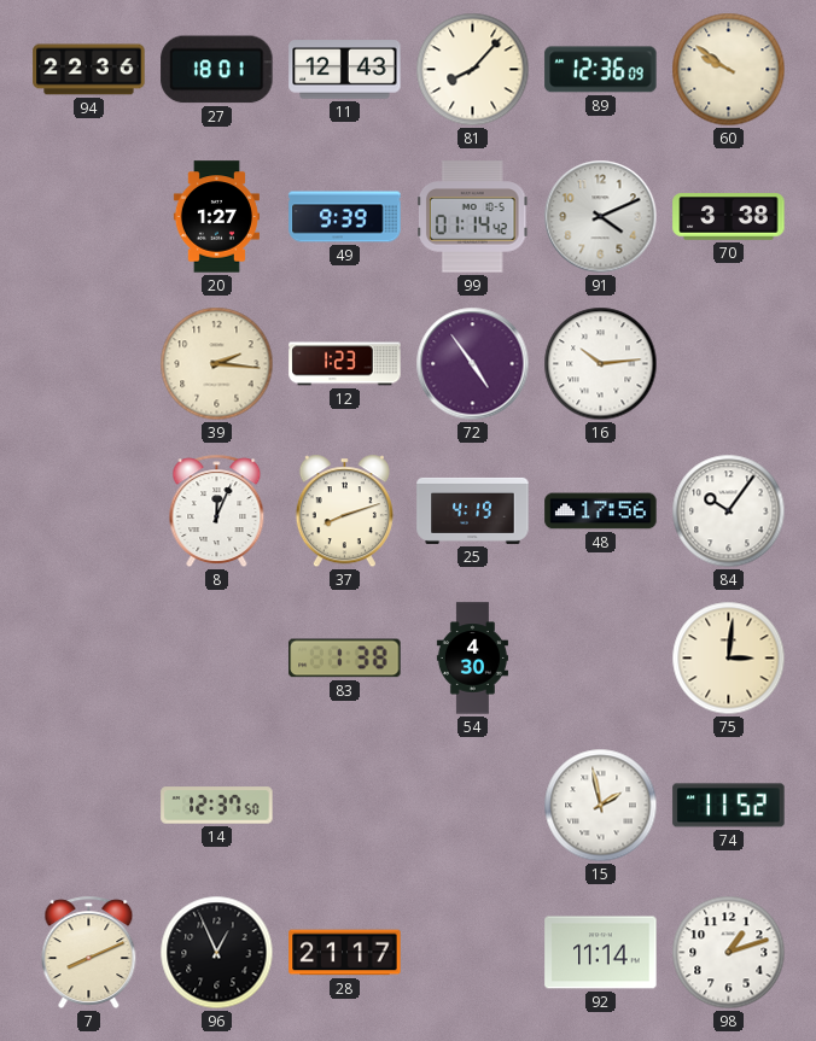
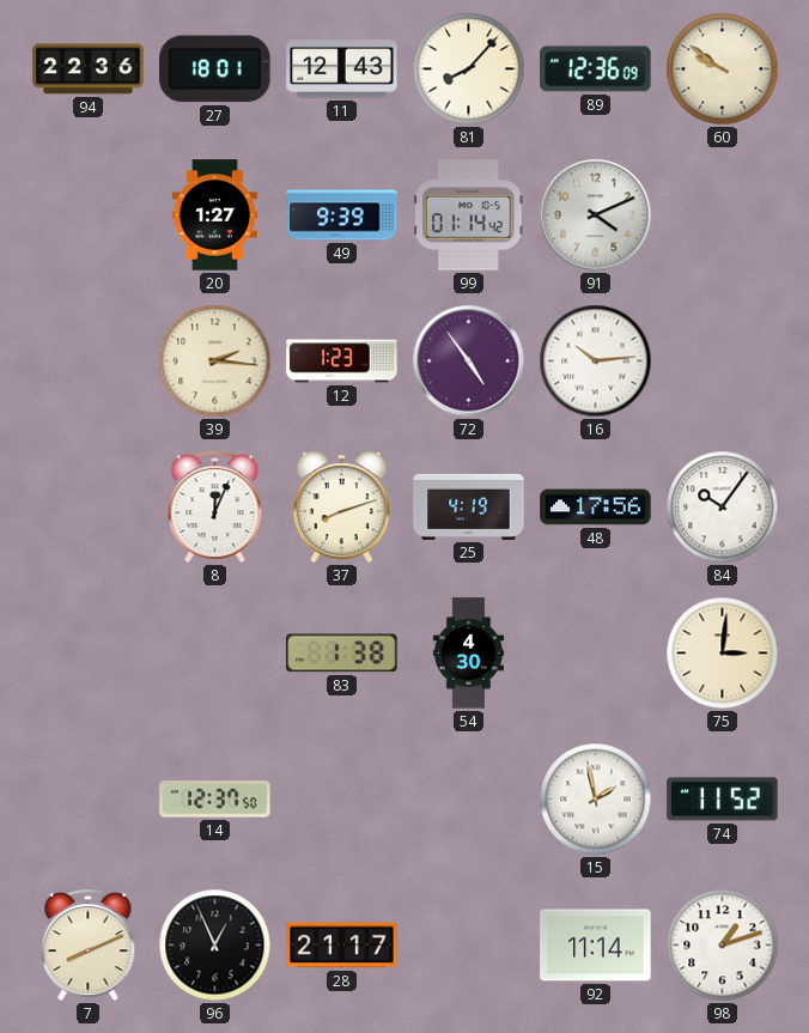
70: 3:38 -> none
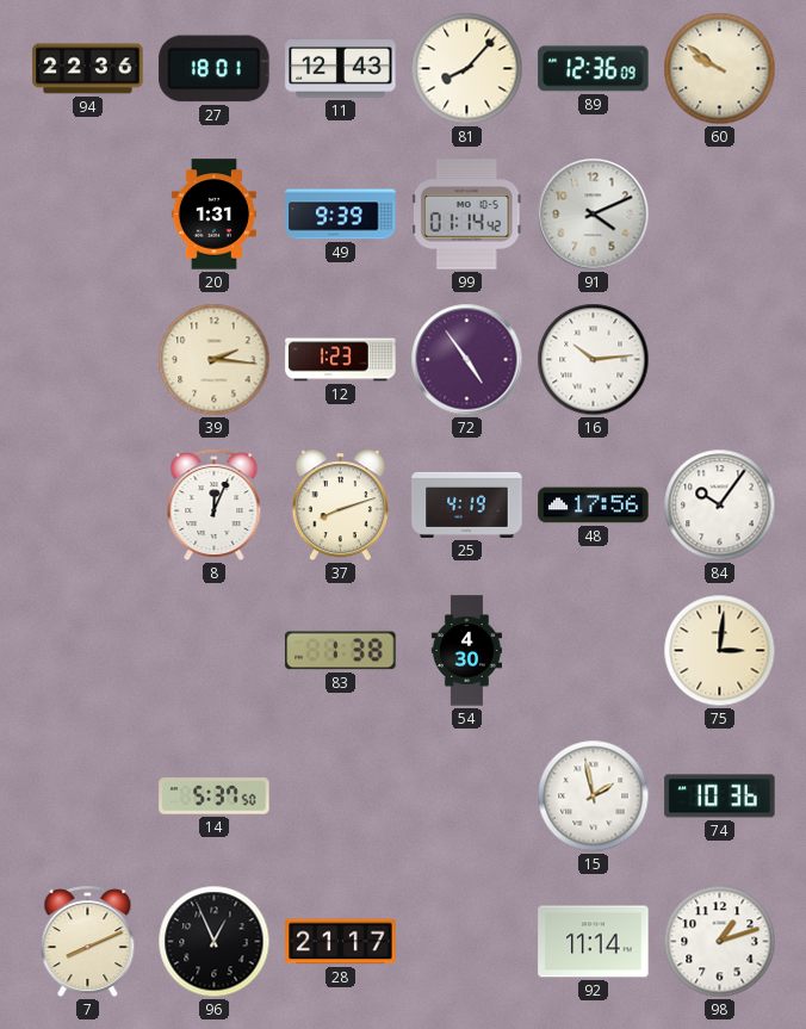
20: 1:27 -> 1:31
14: 12:37 -> 5:37
74: 11:52 -> 10:36
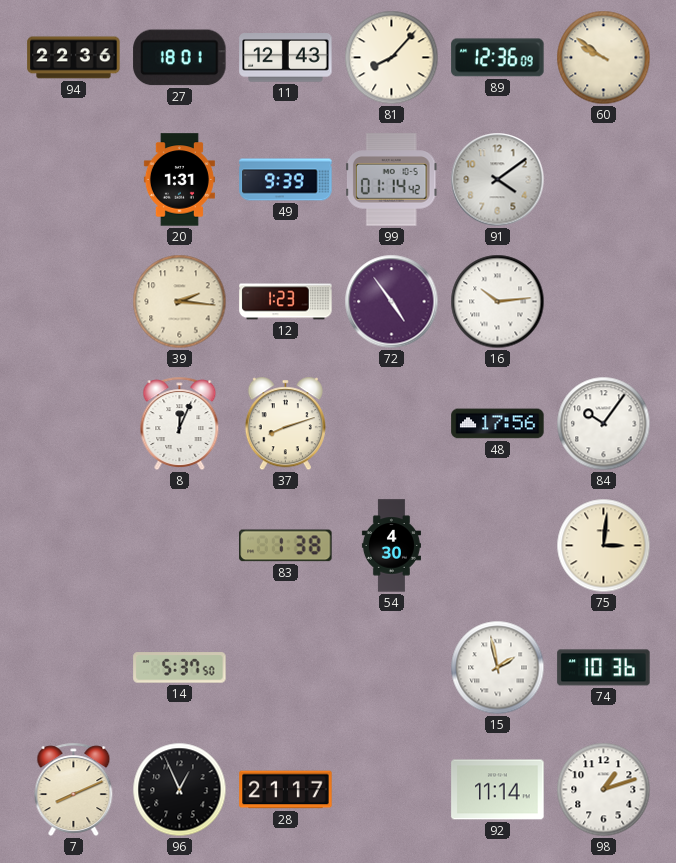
91: 4:11 -> 4:09
25: 4:19 -> none
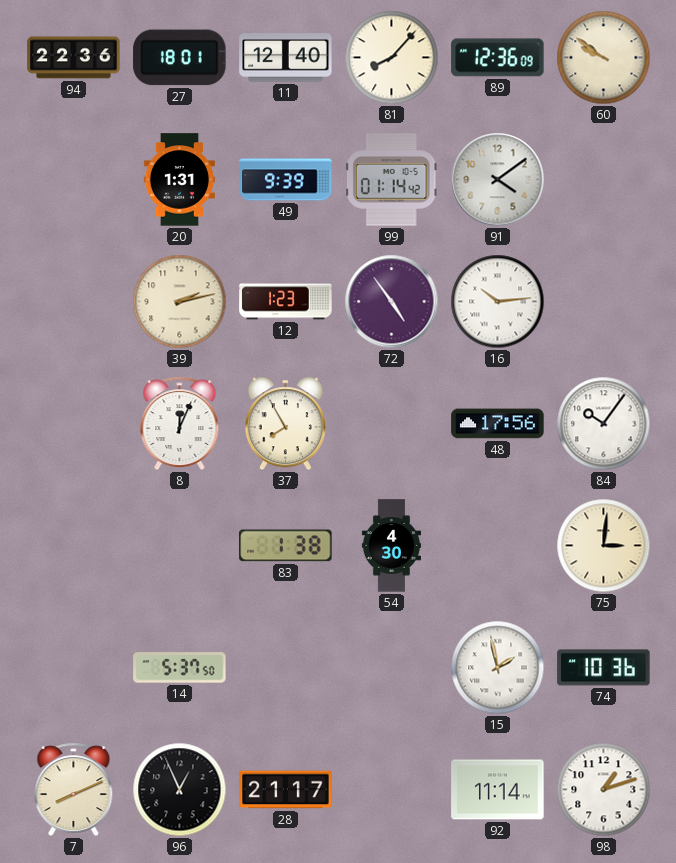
11: 12:43 -> 12:40
39: 2:16 -> 2:13
37: 8:12 -> 7:55
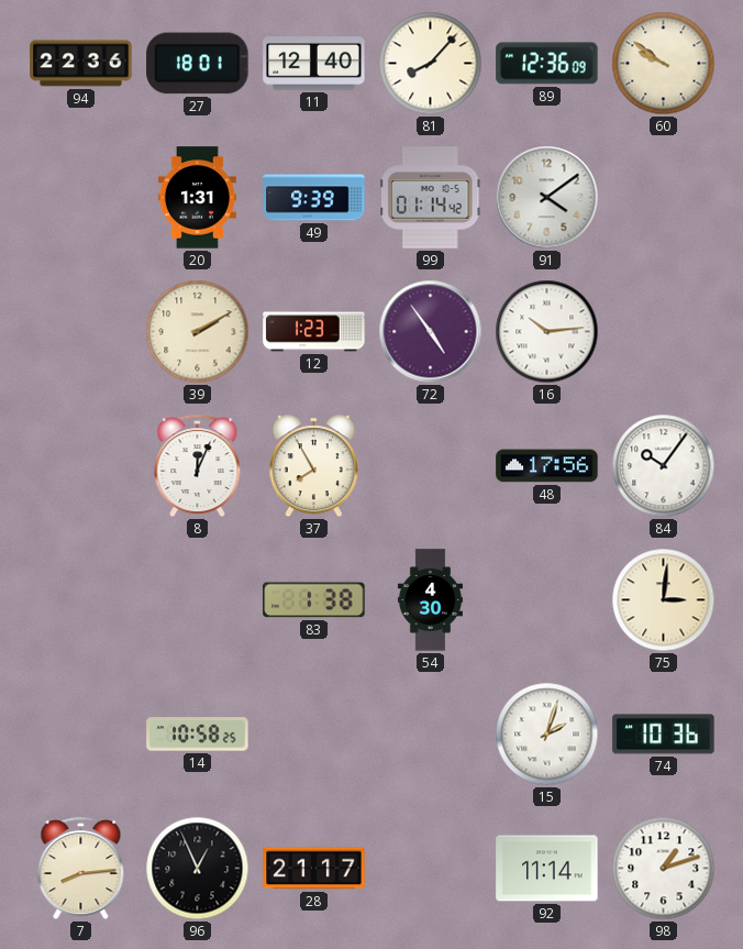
39: 2:13 -> 2:10
14: 5:37 -> 10:58
15: 1:58 -> 2:03
7: 8:11 -> 8:14
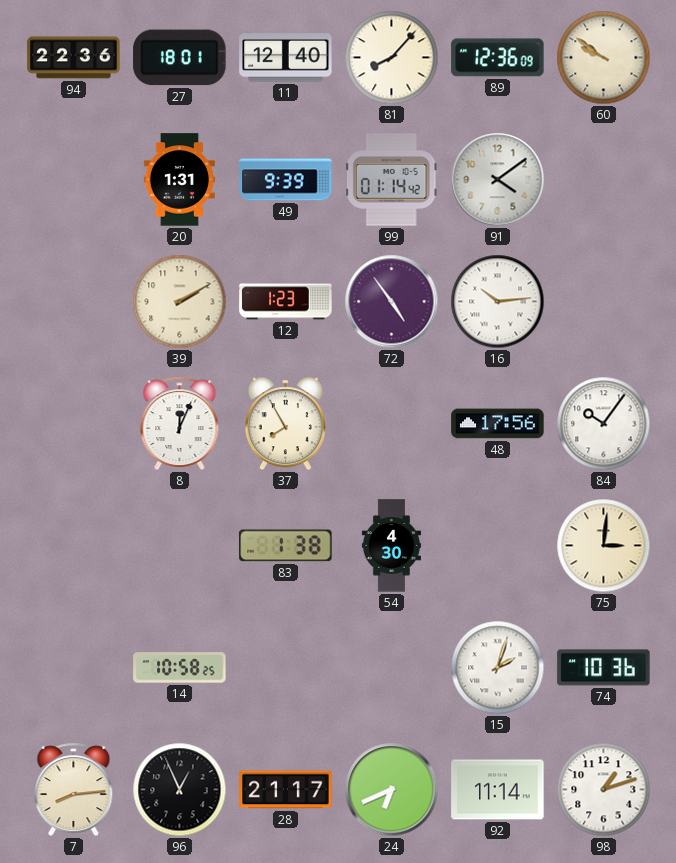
24: none -> 6:41
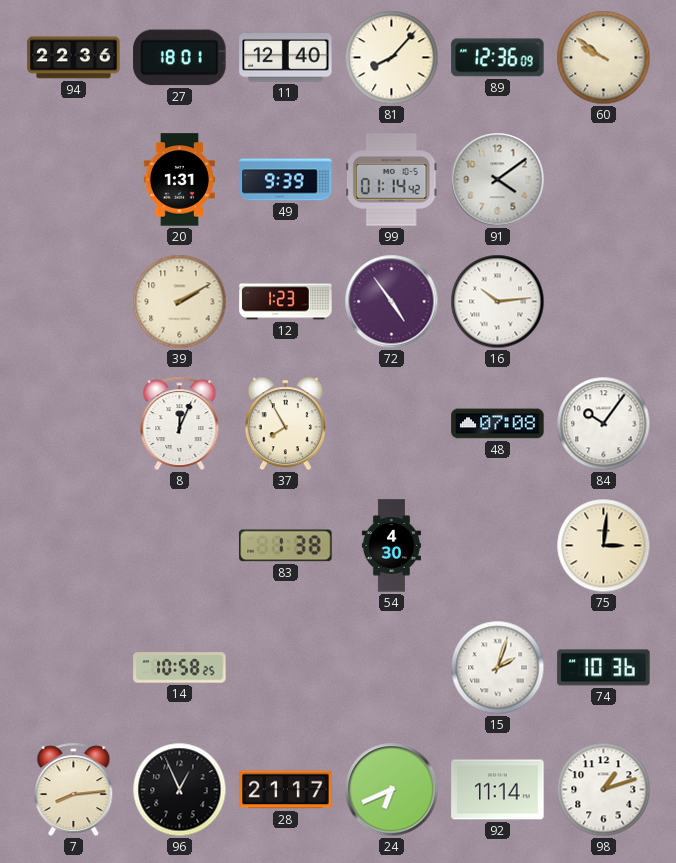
48: 17:56 -> 07:08
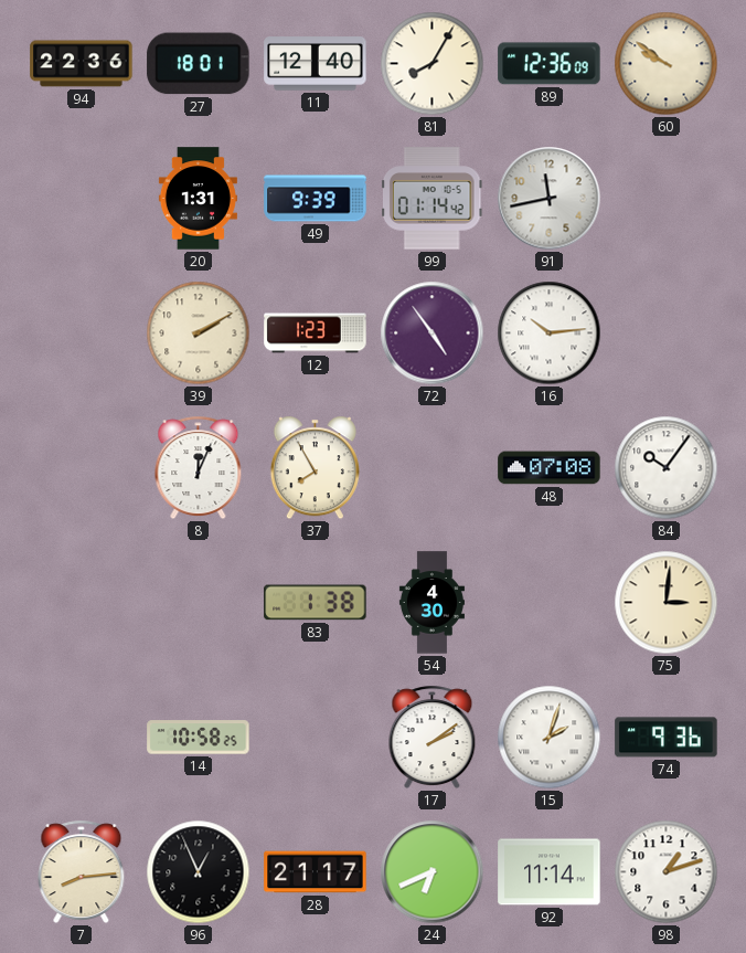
81: 8:07 -> 8:05
91: 4:09 -> 11:43
17: none -> 2:09
74: 10:36 -> 9:36
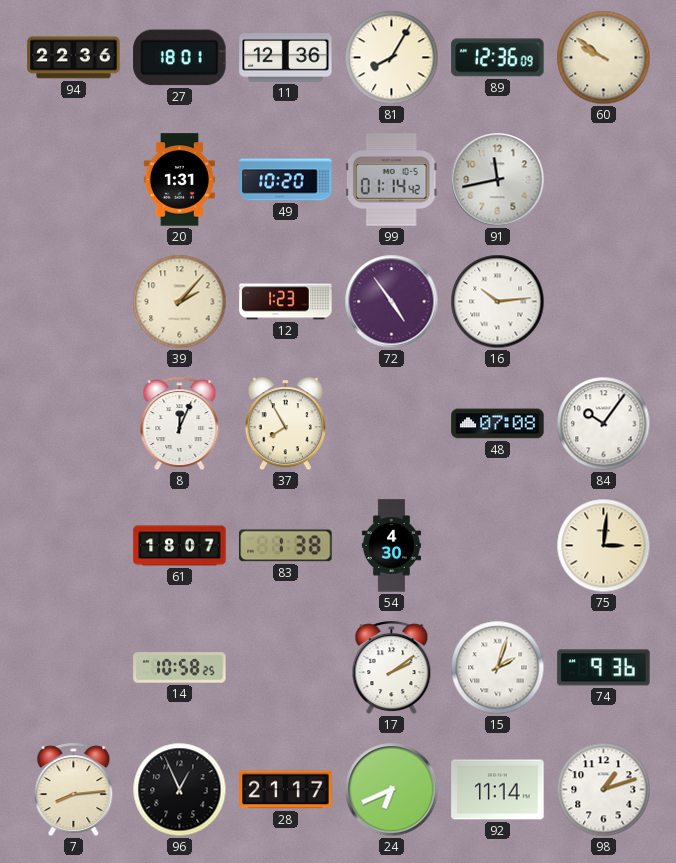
11: 12:40 -> 12:36
49: 9:39 -> 10:20
39: 2:10 -> 2:07
61: none -> 18:07
